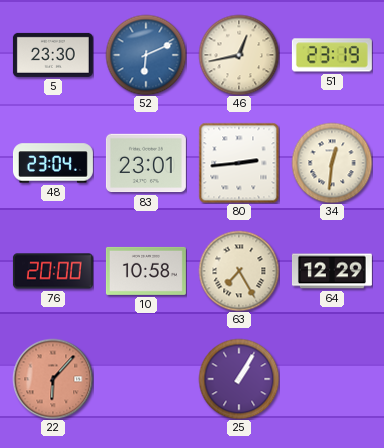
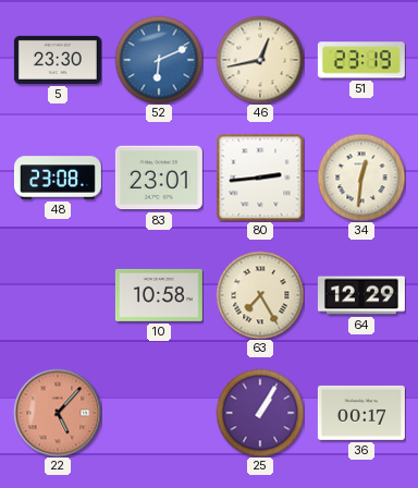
48: 23:04 -> 23:08
76: 20:00 -> none
22: 6:07 -> 5:07
36: none -> 00:17
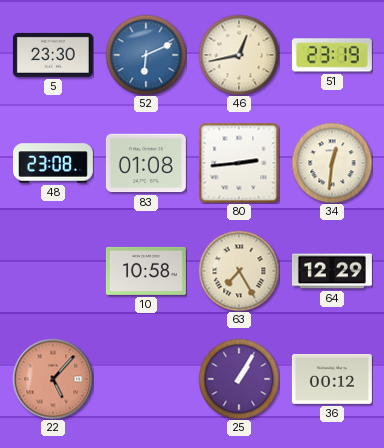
83: 23:01 -> 01:08
36: 00:17 -> 00:12
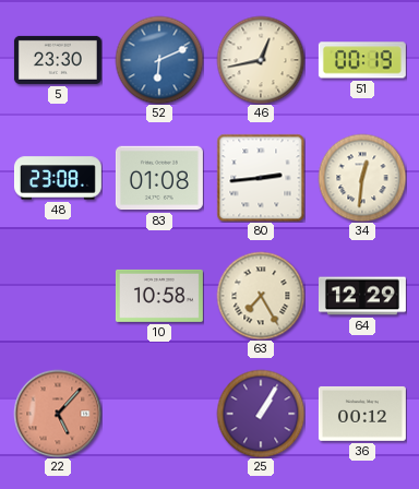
51: 23:19 -> 00:19
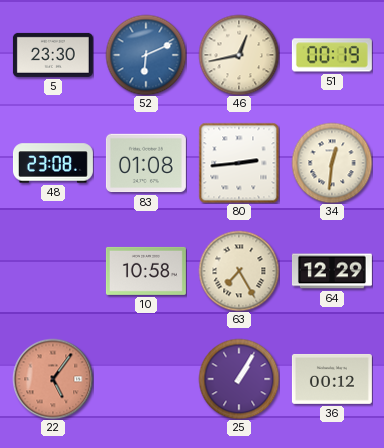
22: 5:07 -> 5:06
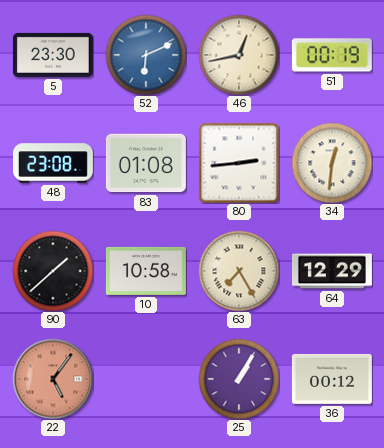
90: none -> 1:38
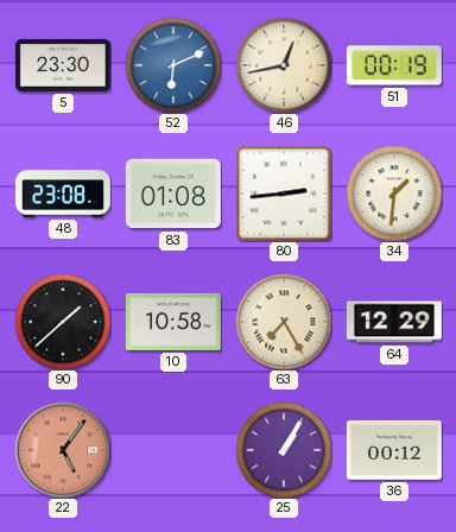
34: 12:31 -> 1:31
